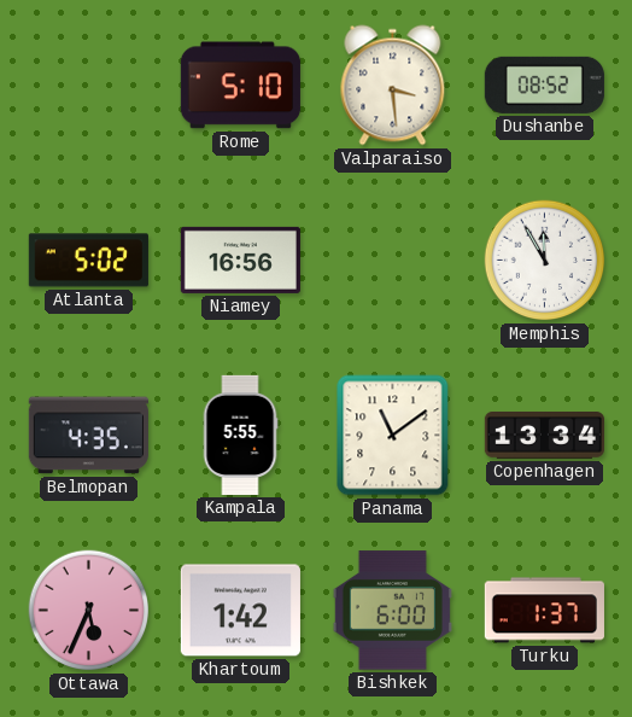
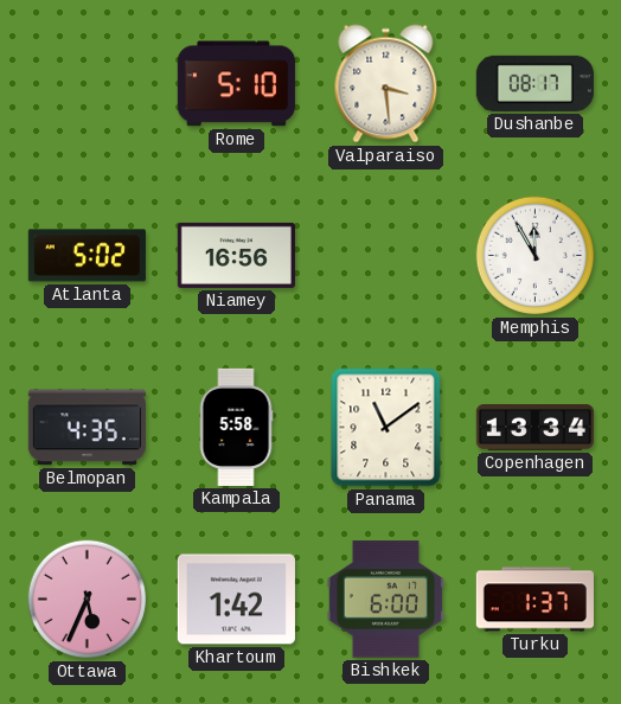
Dushanbe: 08:52 -> 08:17
Kampala: 5:55 -> 5:58
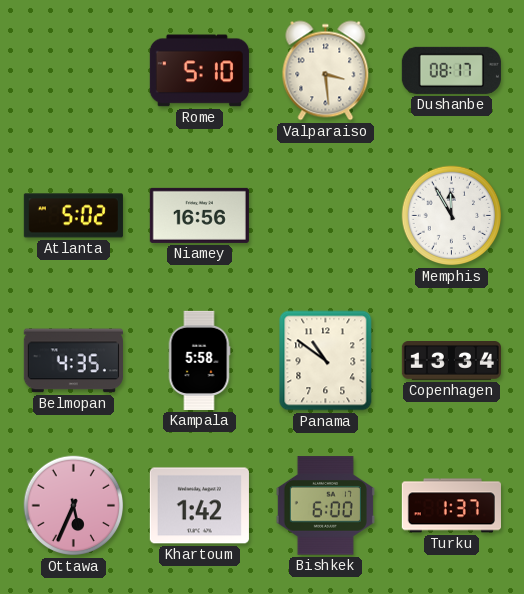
Panama: 11:09 -> 10:51
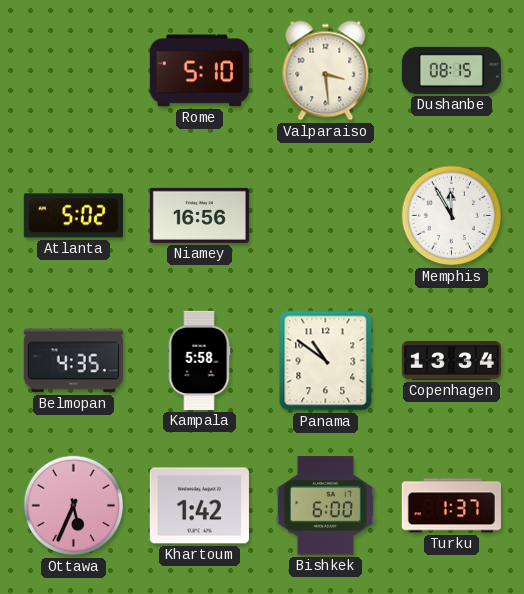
Dushanbe: 08:17 -> 08:15
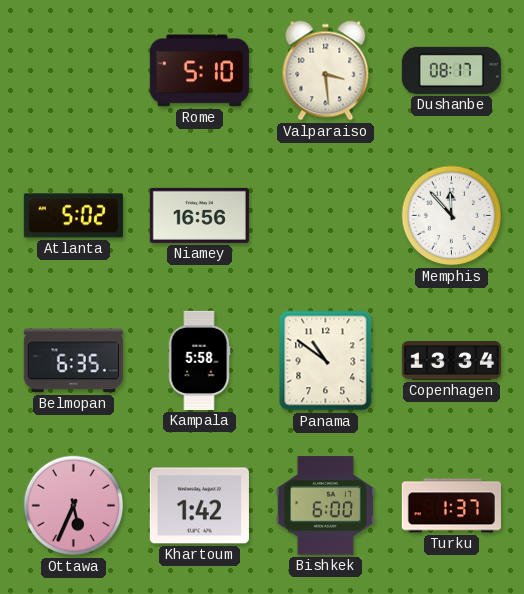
Dushanbe: 08:15 -> 08:17
Memphis: 11:55 -> 11:53
Belmopan: 4:35 -> 6:35
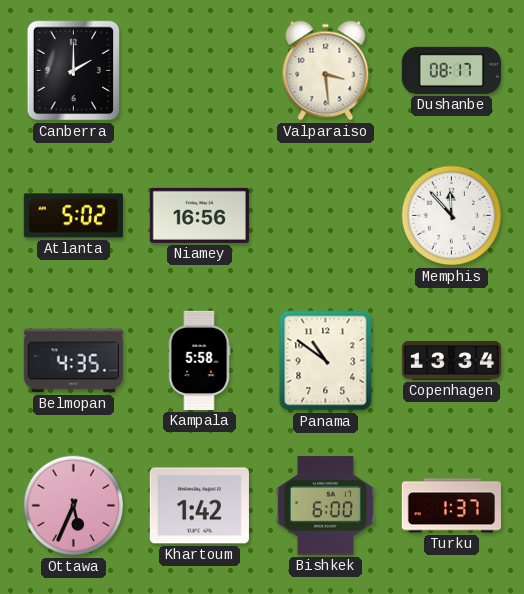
Canberra: none -> 2:00
Rome: 5:10 -> none
Belmopan: 6:35 -> 4:35
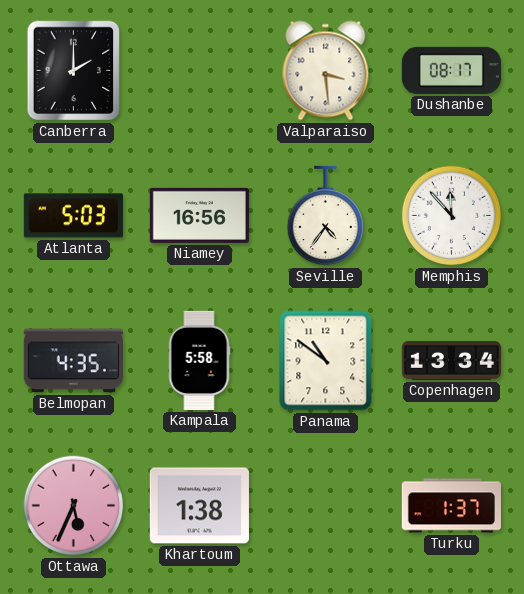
Atlanta: 5:02 -> 5:03
Seville: none -> 4:36
Khartoum: 1:42 -> 1:38
Bishkek: 6:00 -> none
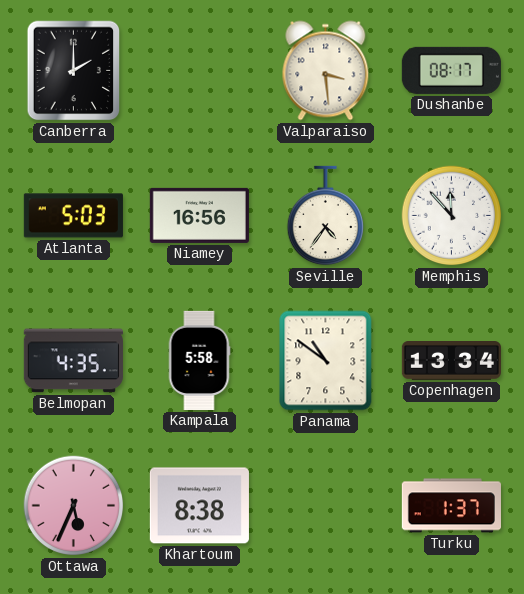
Khartoum: 1:38 -> 8:38
